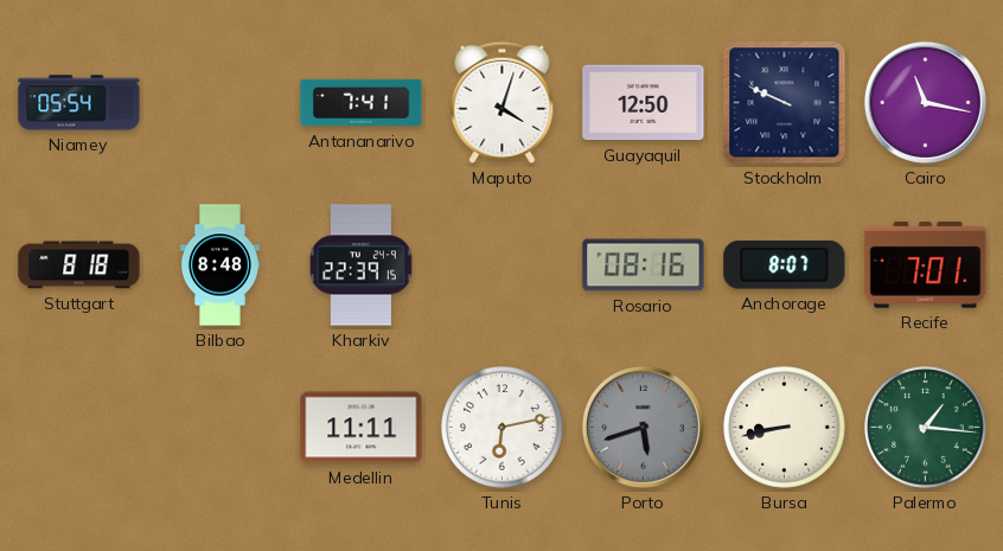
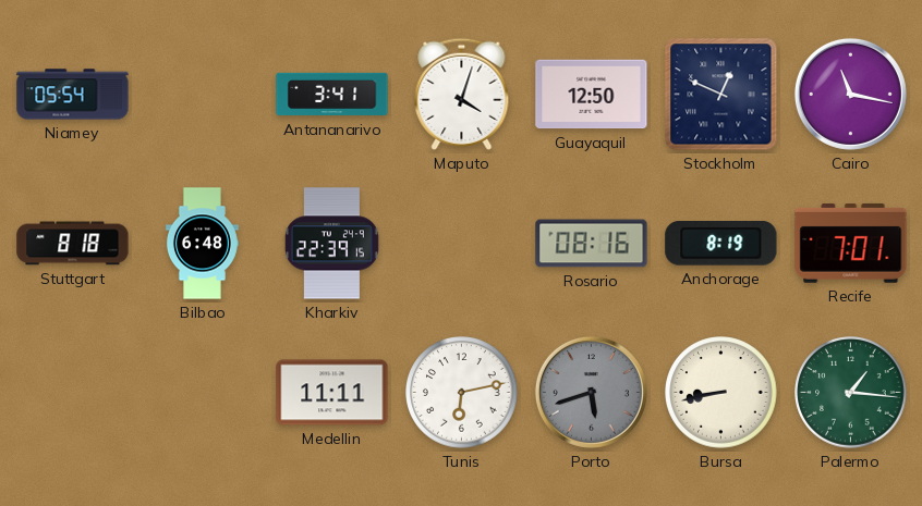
Antananarivo: 7:41 -> 3:41
Stockholm: 9:49 -> 12:49
Bilbao: 8:48 -> 6:48
Anchorage: 8:07 -> 8:19
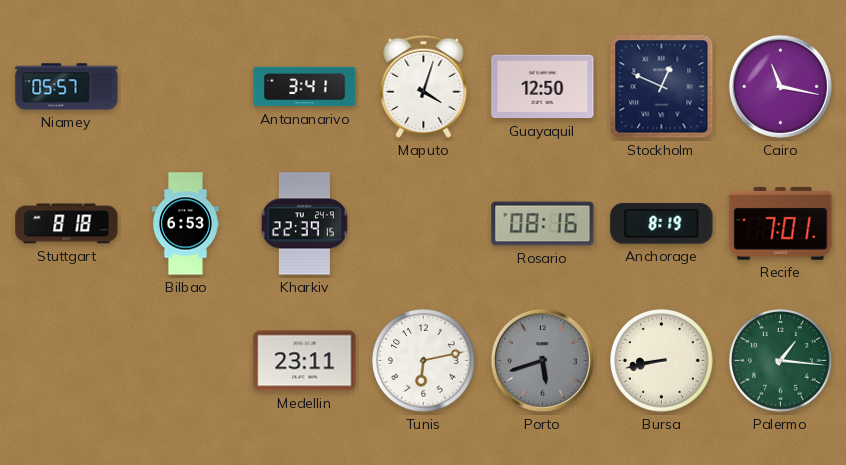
Niamey: 05:54 -> 05:57
Bilbao: 6:48 -> 6:53
Medellin: 11:11 -> 23:11
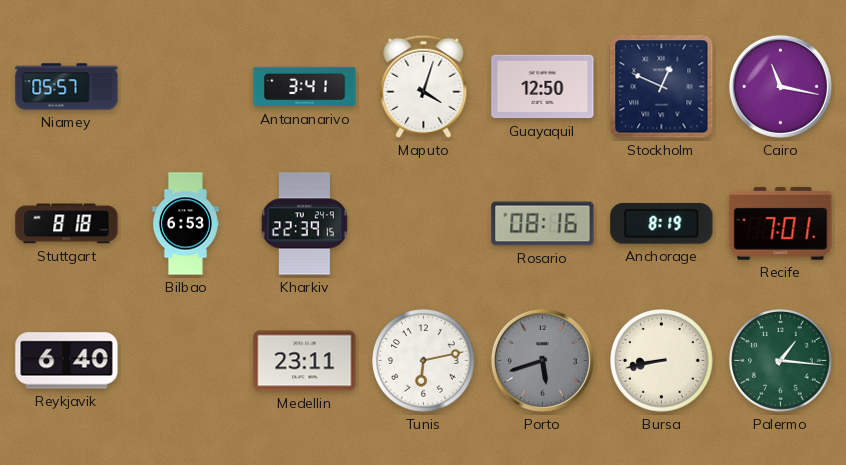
Reykjavik: none -> 6:40
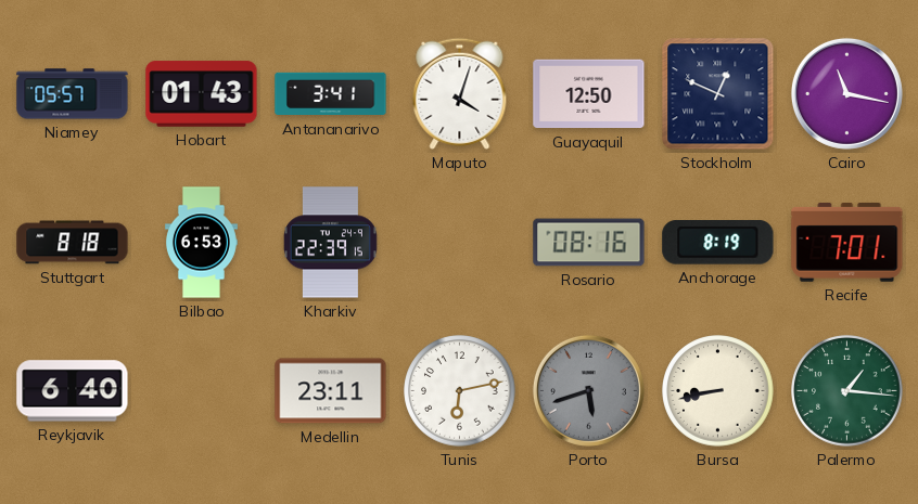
Hobart: none -> 01:43
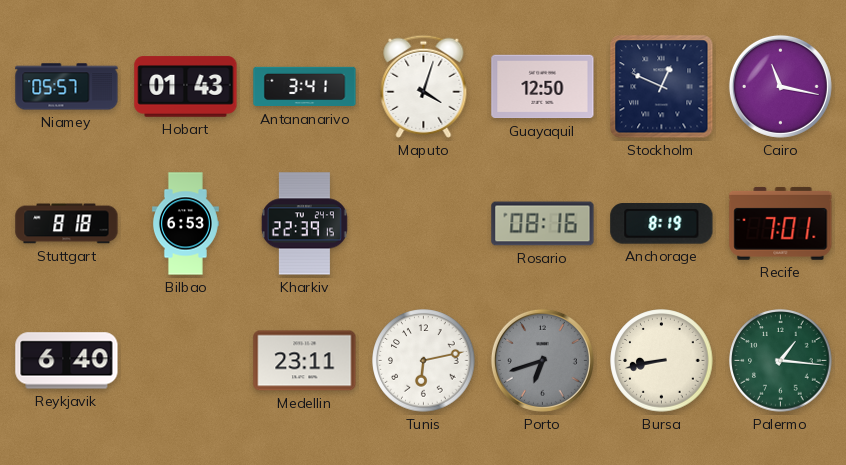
Porto: 5:42 -> 6:42
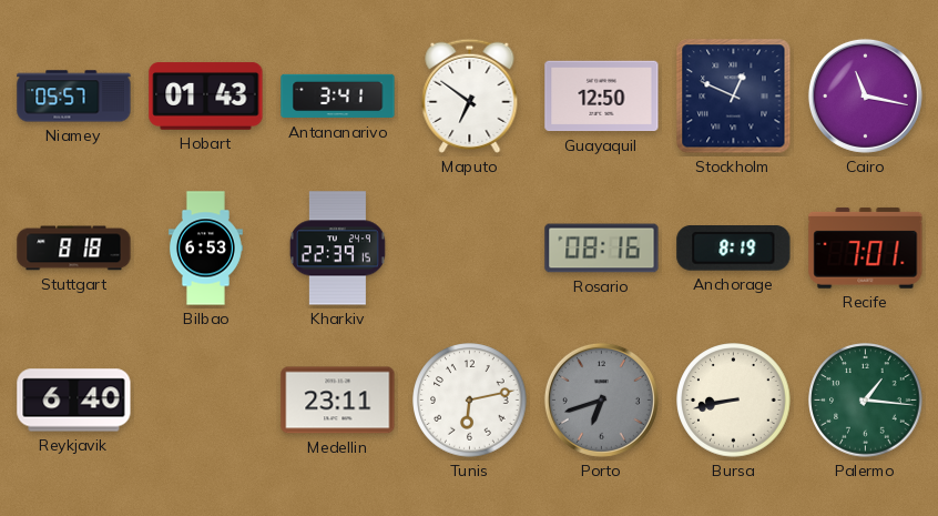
Maputo: 4:03 -> 6:51
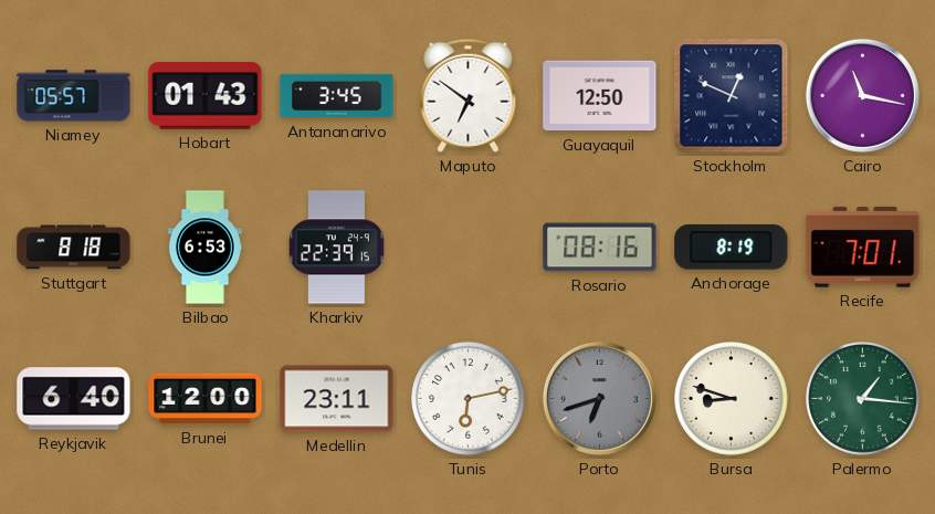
Antananarivo: 3:41 -> 3:45
Brunei: none -> 12:00
Bursa: 8:43 -> 8:48
